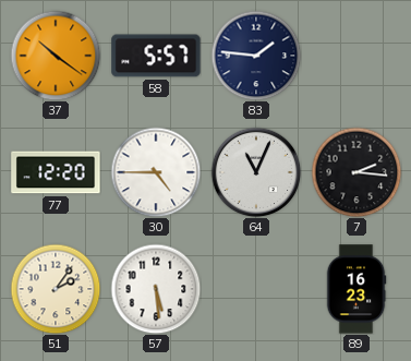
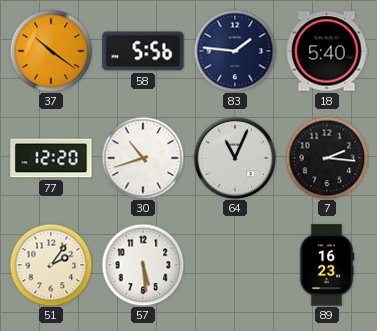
58: 5:57 -> 5:56
18: none -> 5:40
30: 4:45 -> 10:42
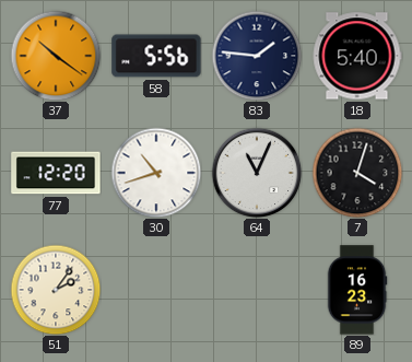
7: 2:16 -> 4:03
57: 5:29 -> none
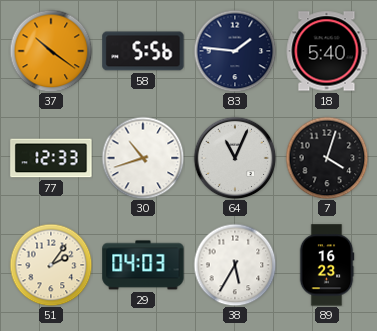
77: 12:20 -> 12:33
29: none -> 04:03
38: none -> 5:35
